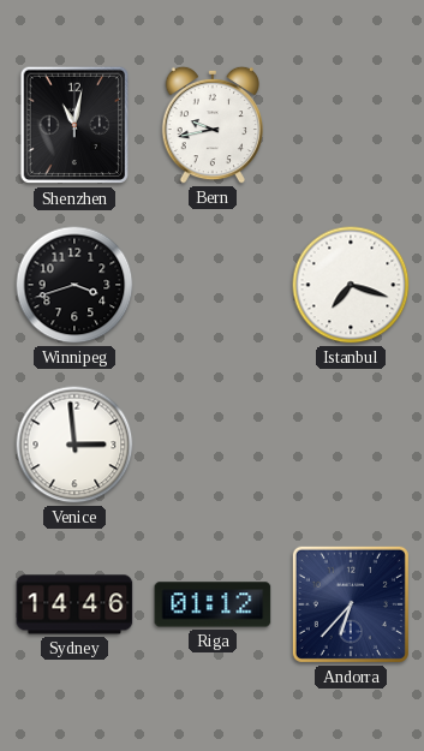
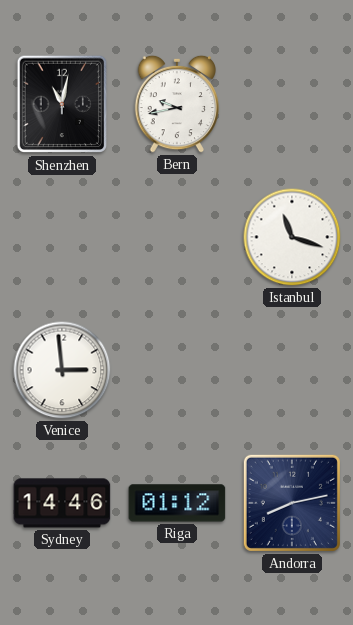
Winnipeg: 3:42 -> none
Istanbul: 7:18 -> 11:18
Andorra: 6:37 -> 8:13
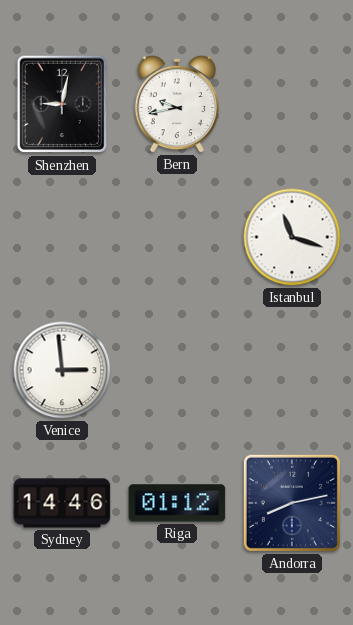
Shenzhen: 11:02 -> 9:02
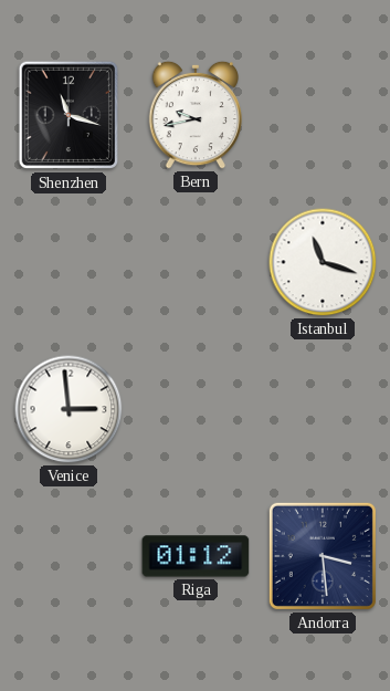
Shenzhen: 9:02 -> 11:18
Sydney: 14:46 -> none
Andorra: 8:13 -> 3:29
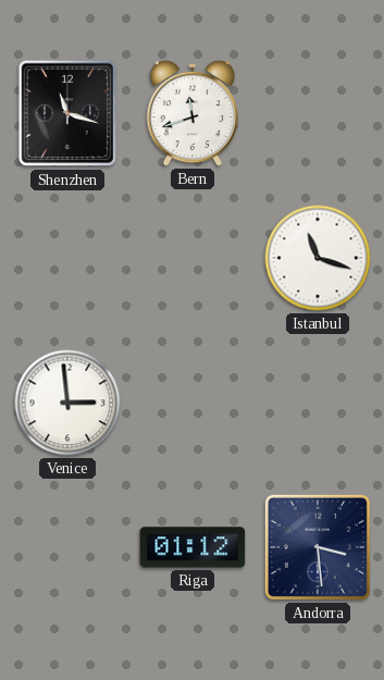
Bern: 9:43 -> 11:42
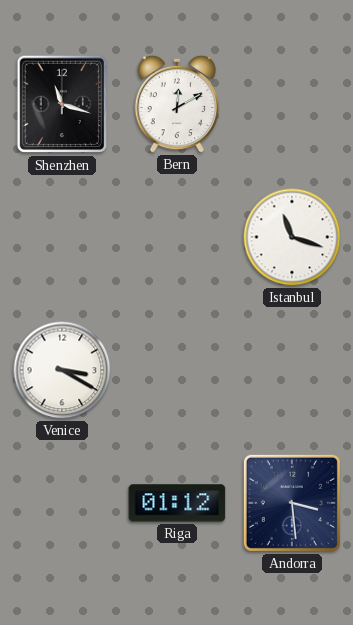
Bern: 11:42 -> 12:10
Venice: 2:59 -> 3:20
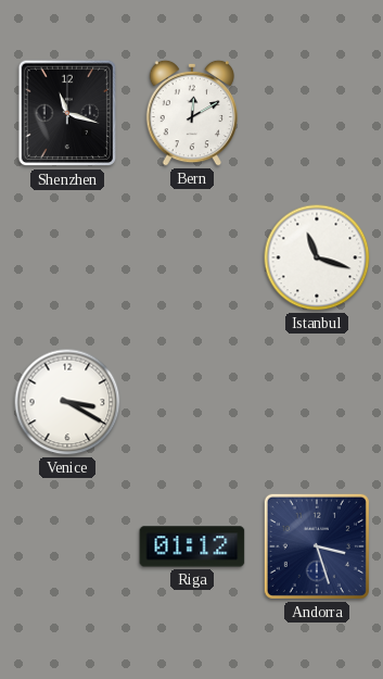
Andorra: 3:29 -> 3:27
